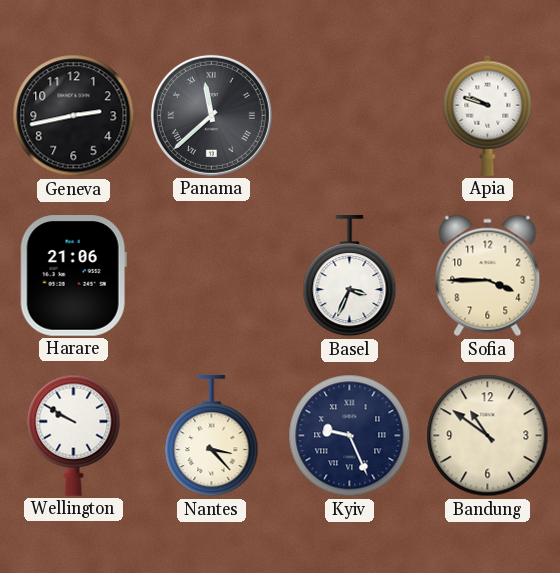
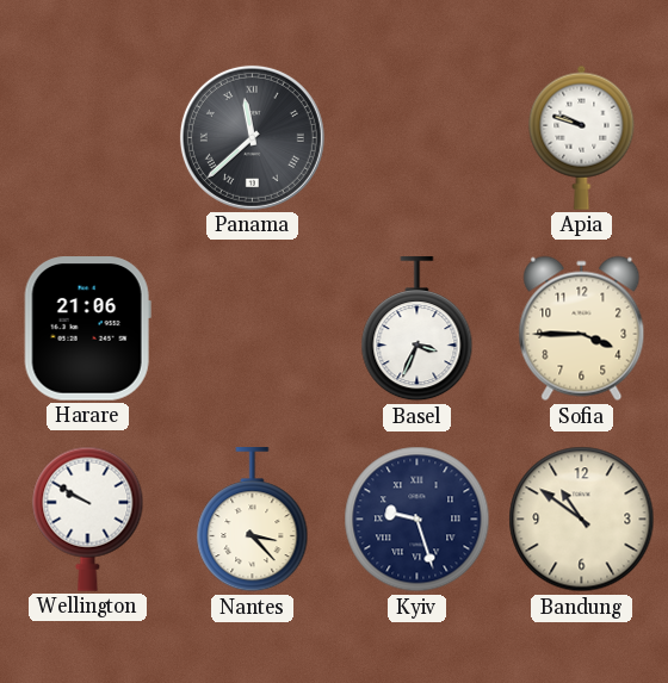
Geneva: 2:43 -> none
Kyiv: 9:26 -> 9:27
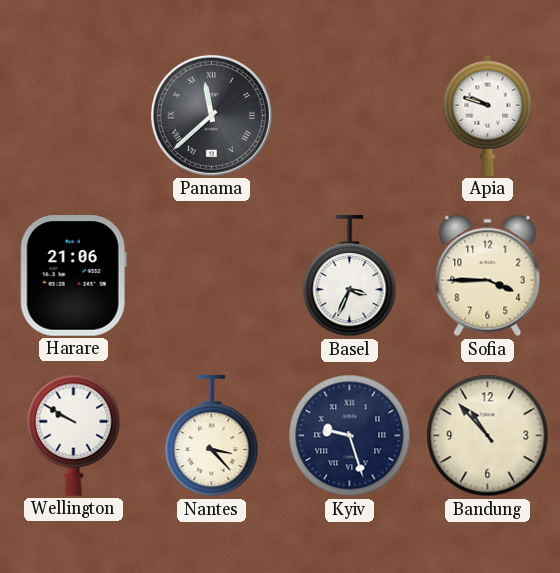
Bandung: 10:51 -> 10:53
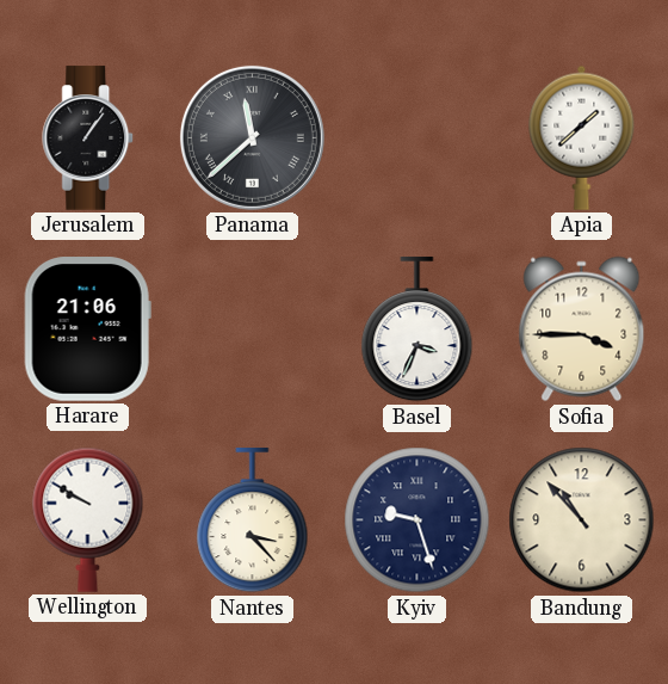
Jerusalem: none -> 1:06
Apia: 9:48 -> 1:38
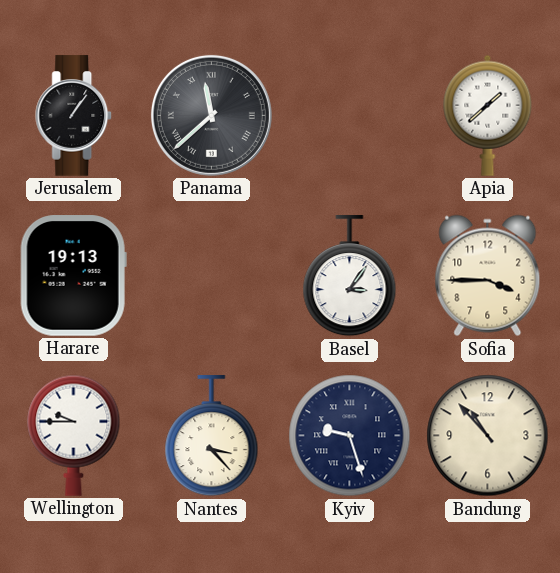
Harare: 21:06 -> 19:13
Basel: 3:34 -> 3:06
Wellington: 9:50 -> 9:45
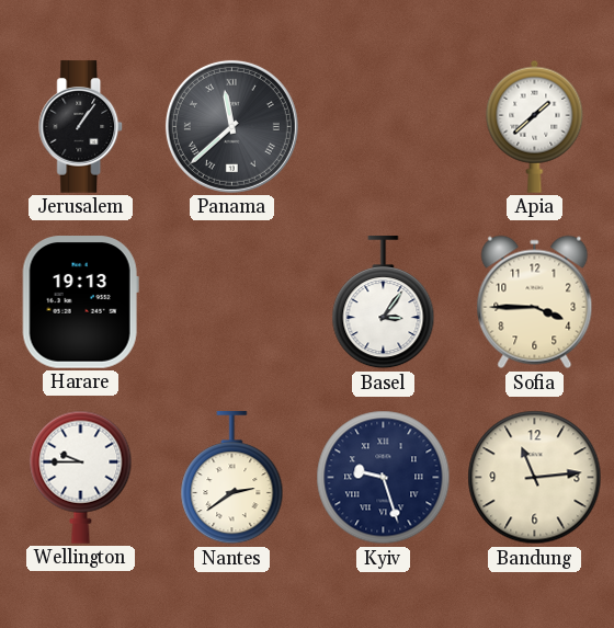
Nantes: 3:23 -> 2:39
Bandung: 10:53 -> 11:14
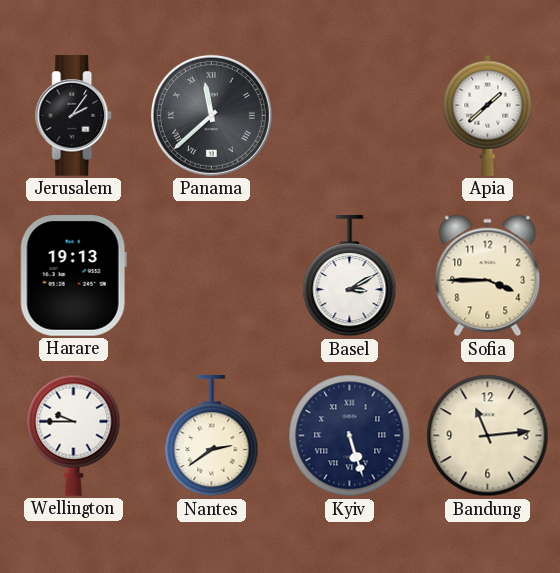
Jerusalem: 1:06 -> 2:06
Basel: 3:06 -> 3:10
Kyiv: 9:27 -> 5:27
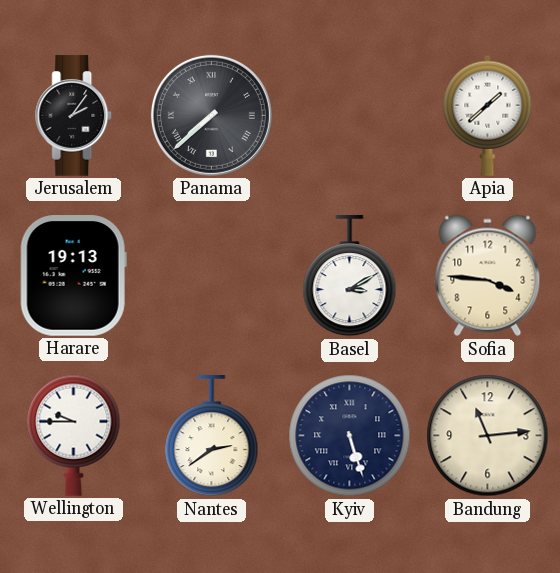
Panama: 11:38 -> 7:38
Sofia: 3:45 -> 3:46
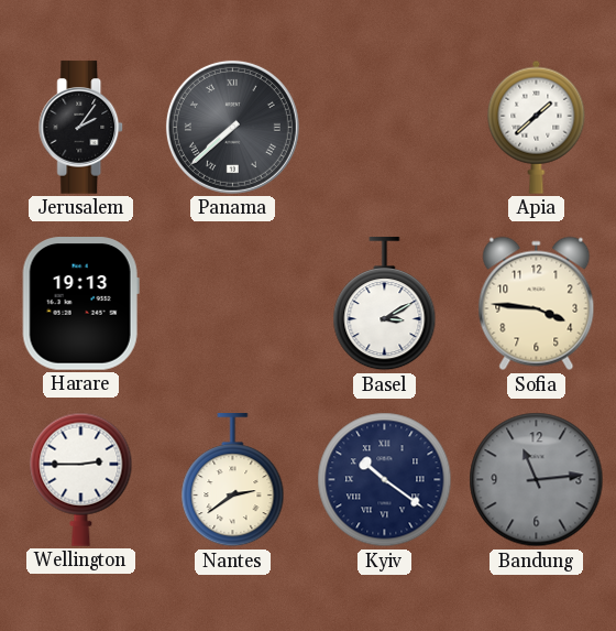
Wellington: 9:45 -> 2:45
Kyiv: 5:27 -> 10:21
Bandung dial: cream -> grey
